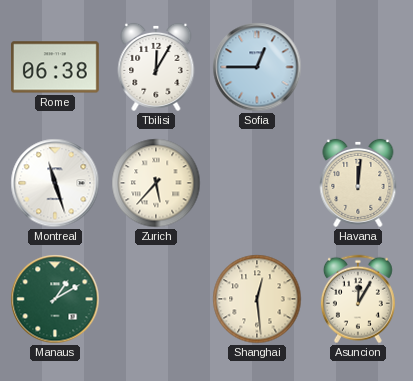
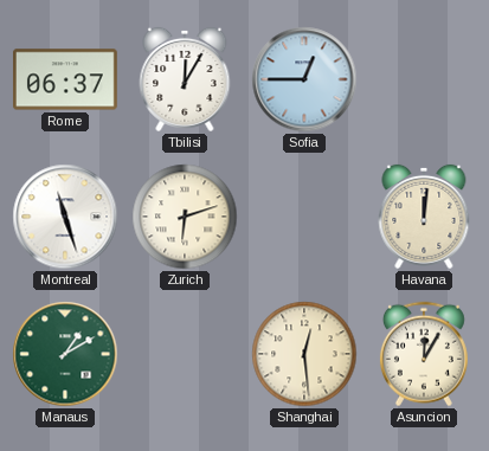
Rome: 06:38 -> 06:37
Zurich: 5:37 -> 6:12
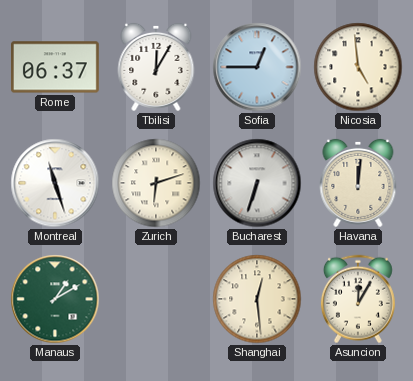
Nicosia: none -> 4:59
Bucharest: none -> 6:33
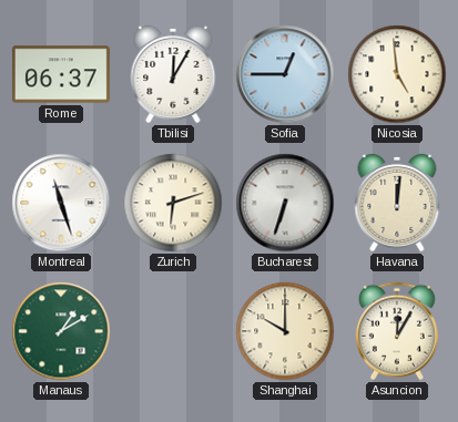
Shanghai: 12:29 -> 10:00
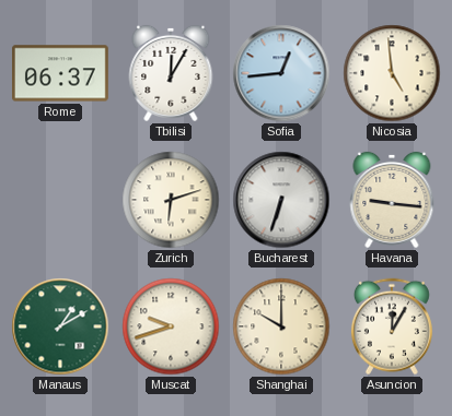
Sofia: 12:45 -> 12:44
Montreal: 11:27 -> none
Havana: 12:01 -> 9:16
Muscat: none -> 9:42
